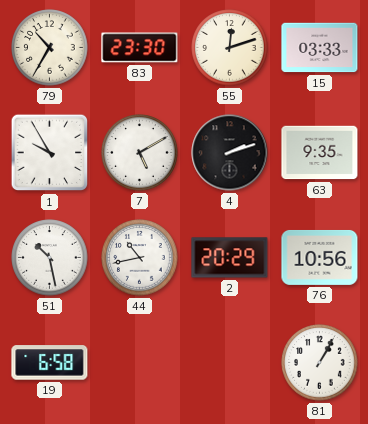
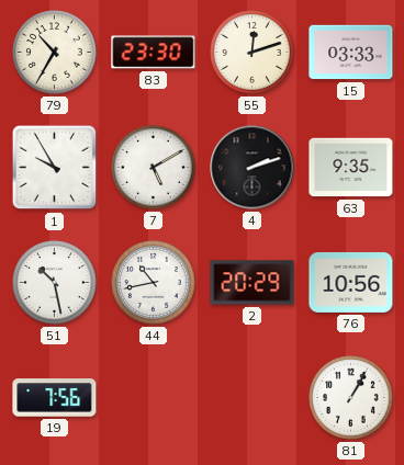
19: 6:58 -> 7:56
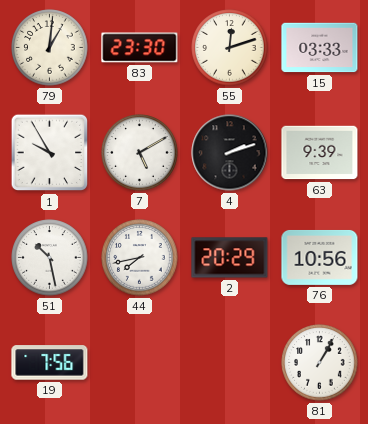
79: 10:35 -> 1:01
63: 9:35 -> 9:39
44: 10:43 -> 7:43
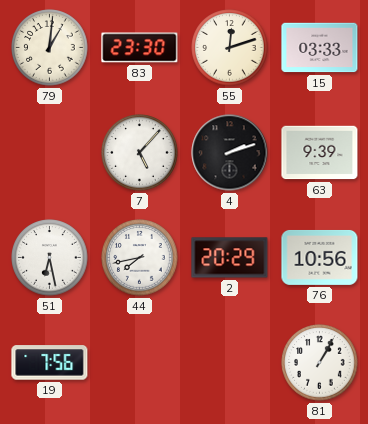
1: 9:55 -> none
7: 5:10 -> 5:07
51: 10:28 -> 6:28
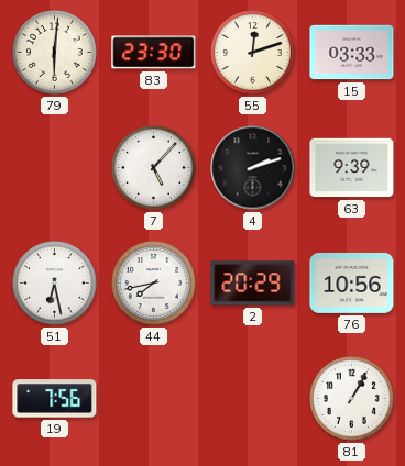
79: 1:01 -> 6:01
